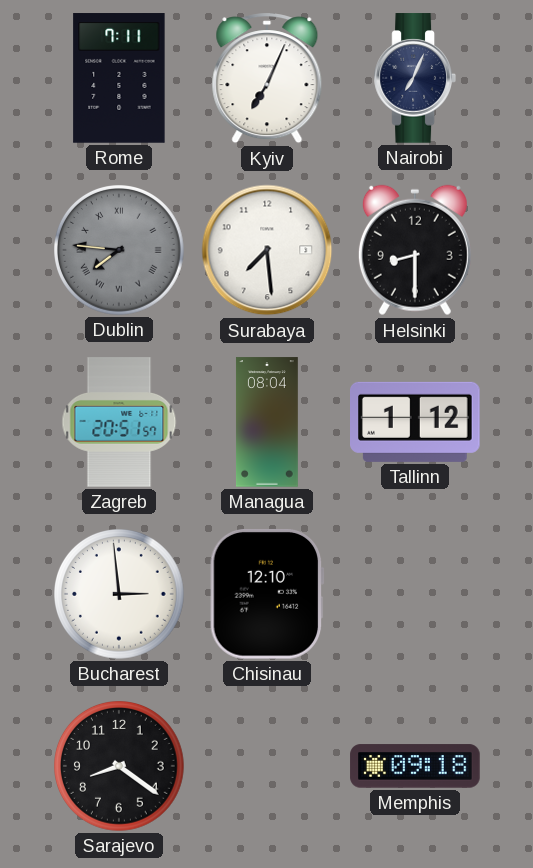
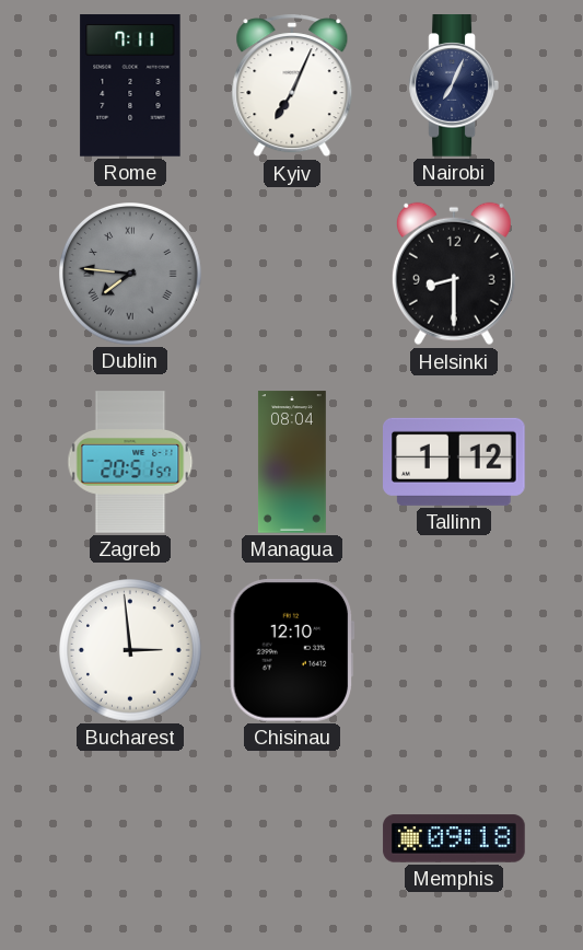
Surabaya: 7:29 -> none
Sarajevo: 8:21 -> none
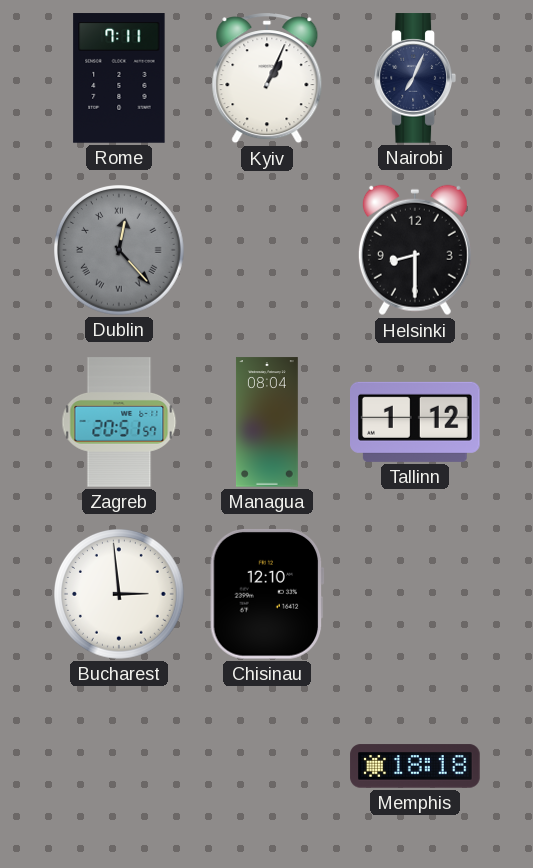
Kyiv: 7:04 -> 1:04
Dublin: 7:46 -> 12:23
Memphis: 09:18 -> 18:18
